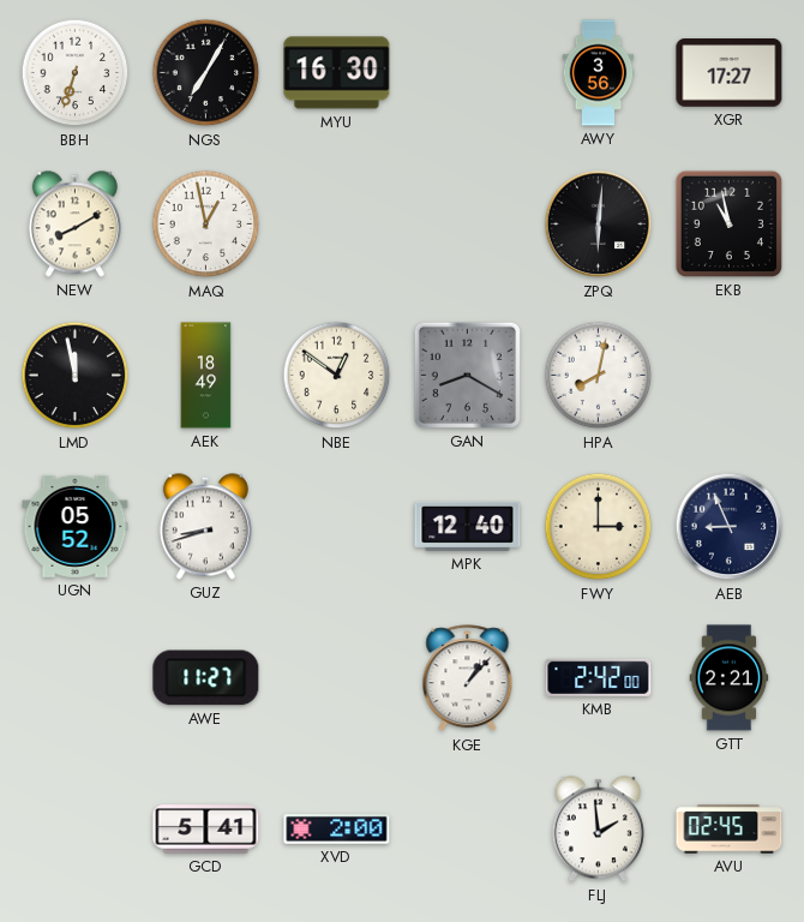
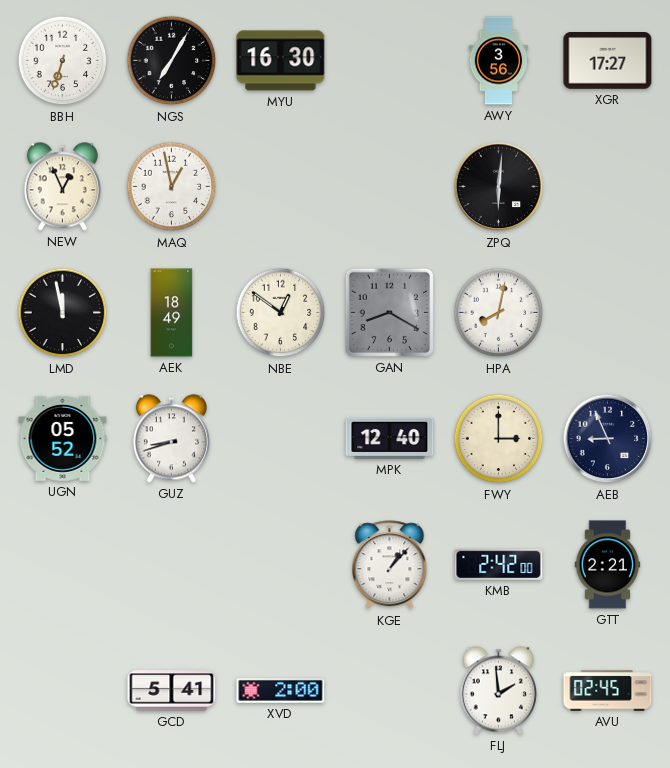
NEW: 8:10 -> 12:56
EKB: 10:58 -> none
AWE: 11:27 -> none
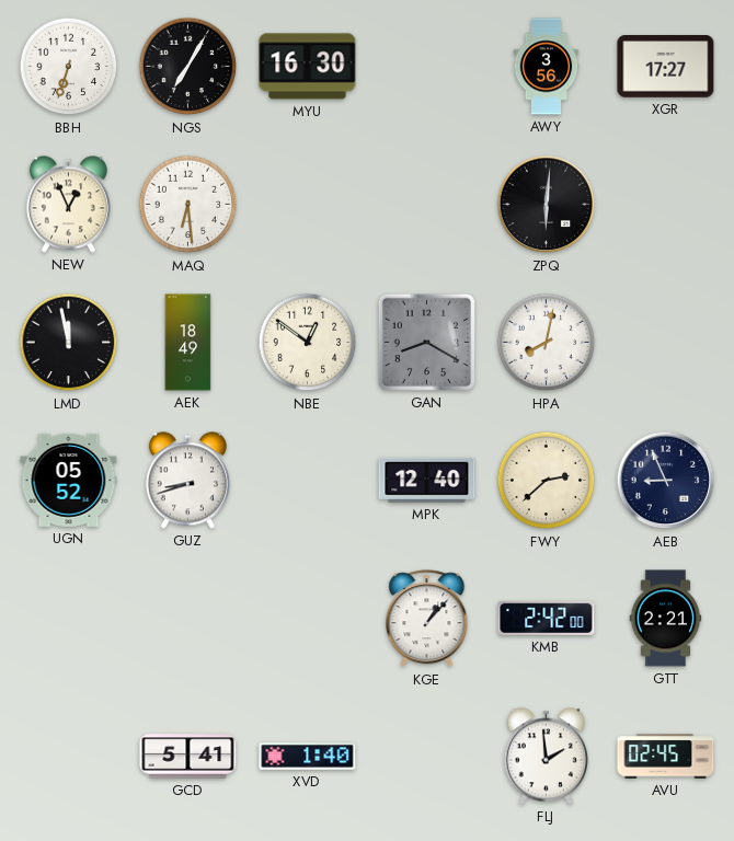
MAQ: 12:58 -> 6:29
FWY: 3:00 -> 2:38
XVD: 2:00 -> 1:40
